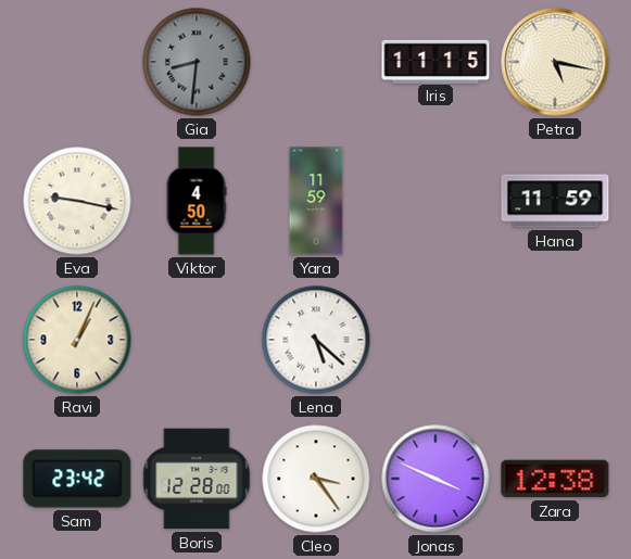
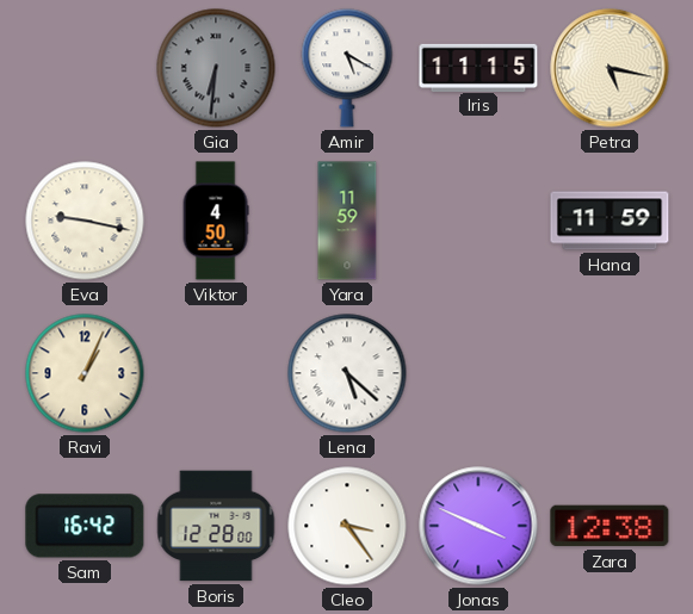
Gia: 8:31 -> 6:31
Amir: none -> 5:20
Sam: 23:42 -> 16:42
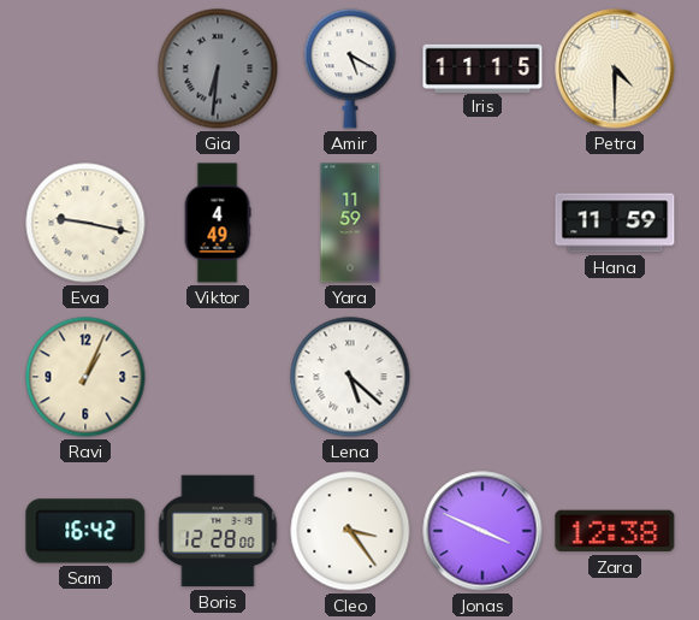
Petra: 5:17 -> 4:30
Viktor: 4:50 -> 4:49
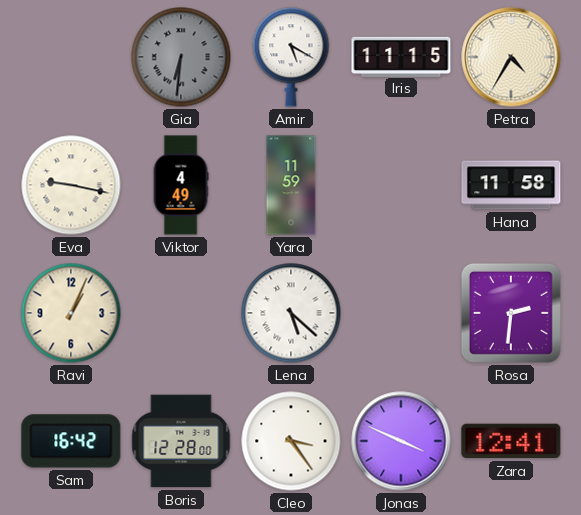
Petra: 4:30 -> 4:35
Hana: 11:59 -> 11:58
Rosa: none -> 2:31
Zara: 12:38 -> 12:41
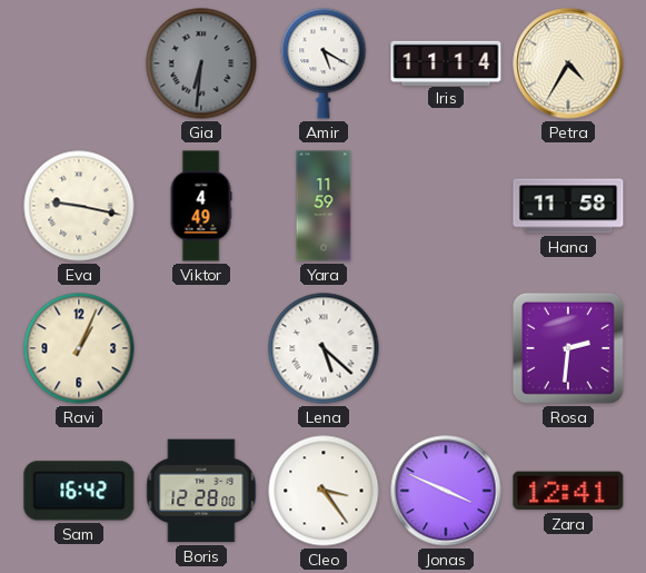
Iris: 11:15 -> 11:14
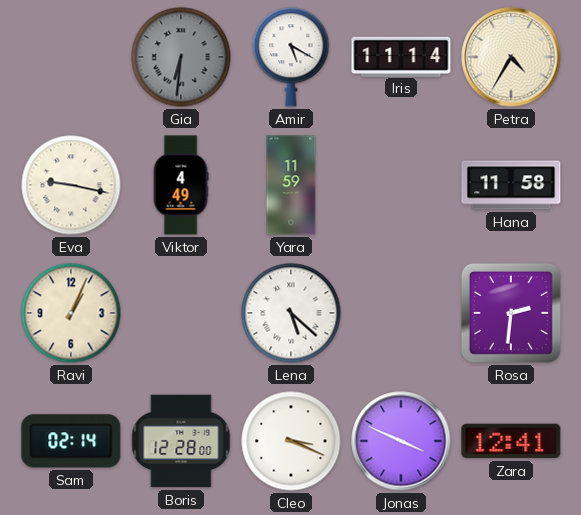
Sam: 16:42 -> 02:14
Cleo: 3:24 -> 3:19
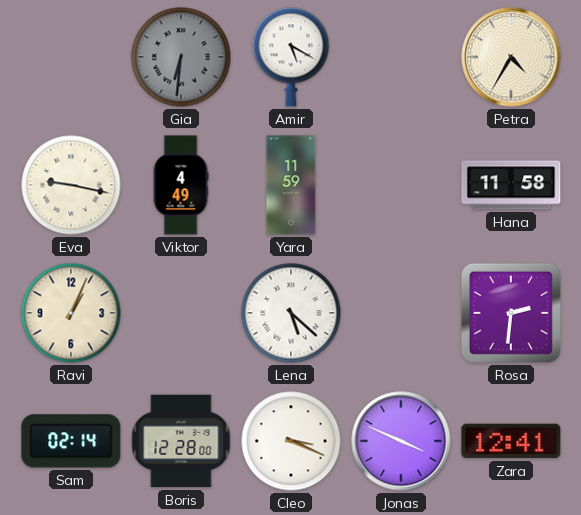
Iris: 11:14 -> none
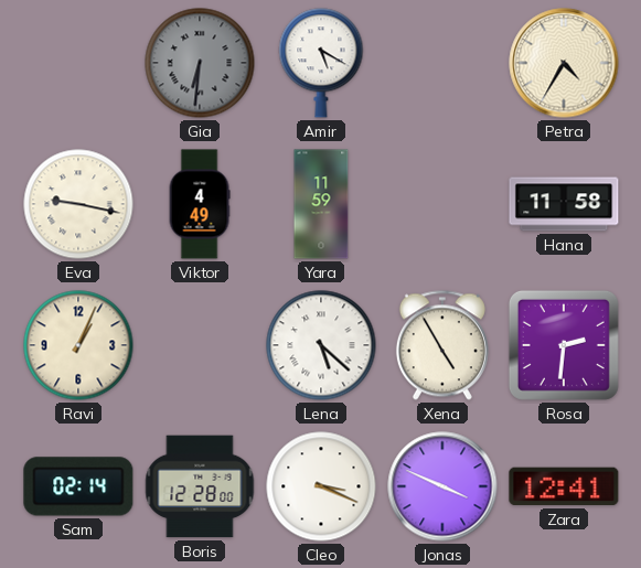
Xena: none -> 4:55
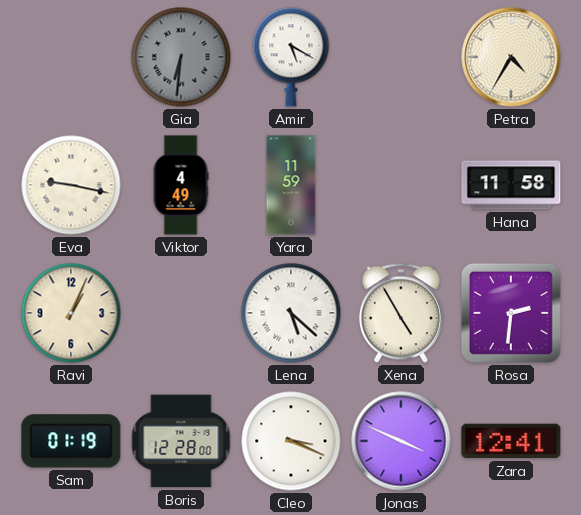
Sam: 02:14 -> 01:19
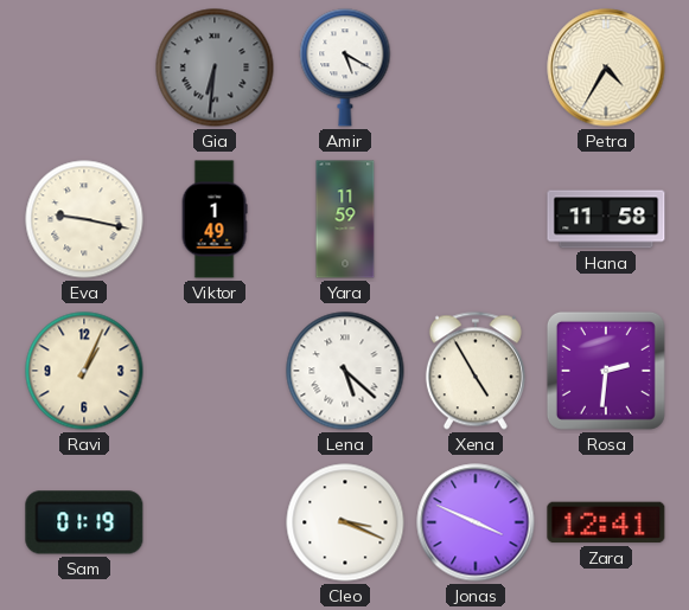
Viktor: 4:49 -> 1:49
Boris: 12:28 -> none
